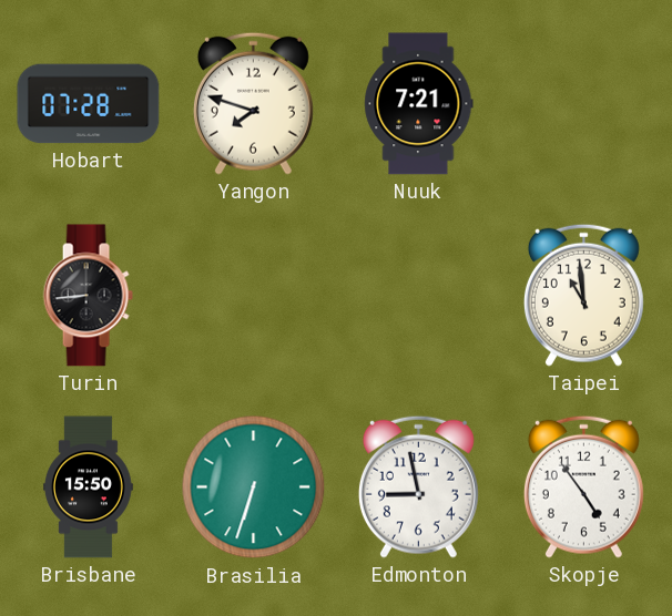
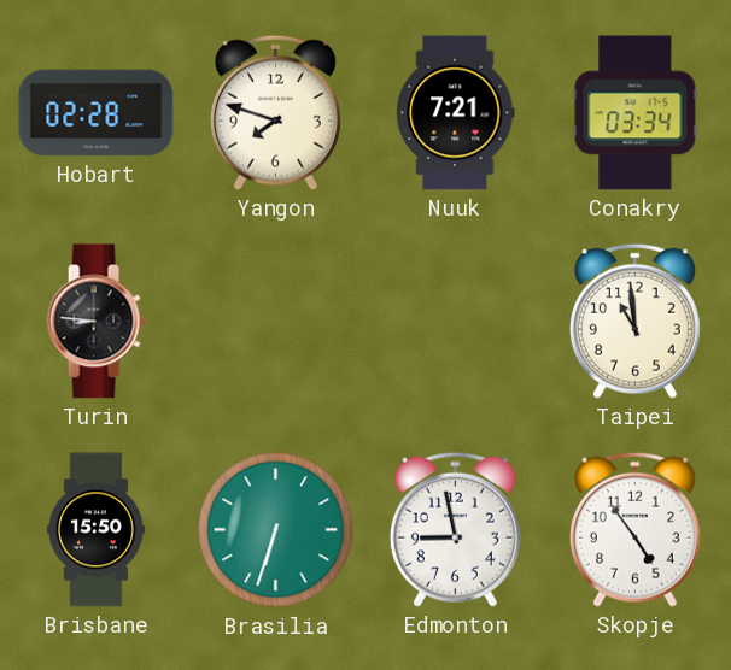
Hobart: 07:28 -> 02:28
Conakry: none -> 03:34
Turin: 8:44 -> 8:46
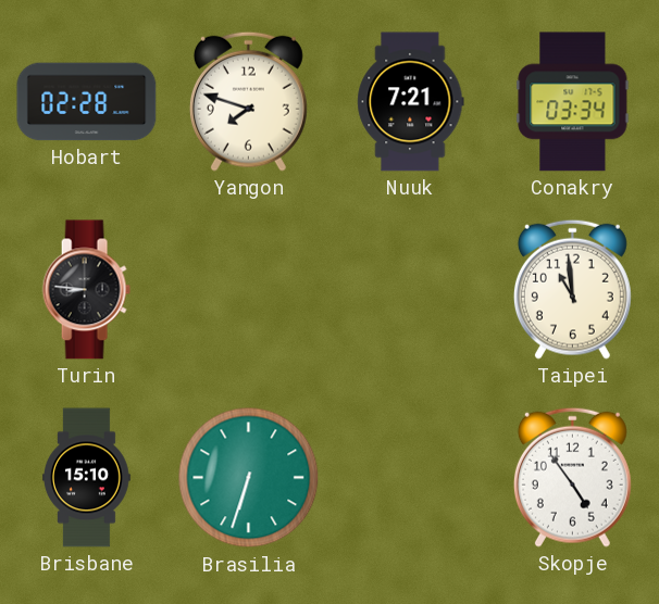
Brisbane: 15:50 -> 15:10
Edmonton: 8:58 -> none
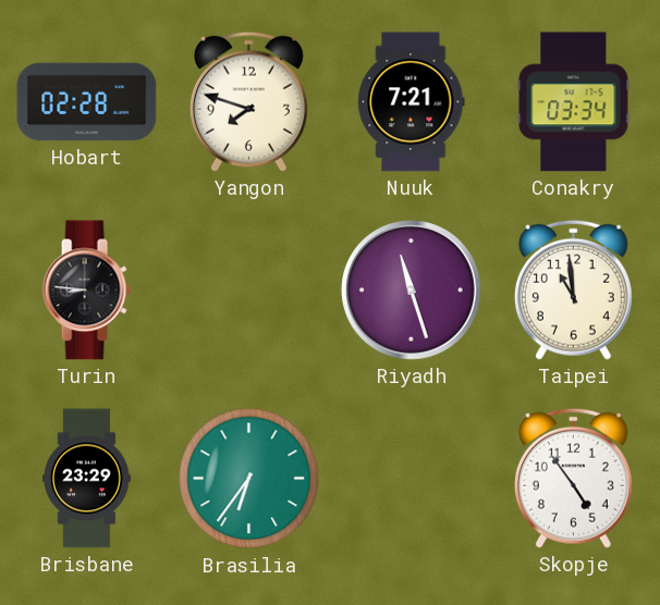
Riyadh: none -> 11:27
Brisbane: 15:10 -> 23:29
Brasilia: 6:33 -> 6:36
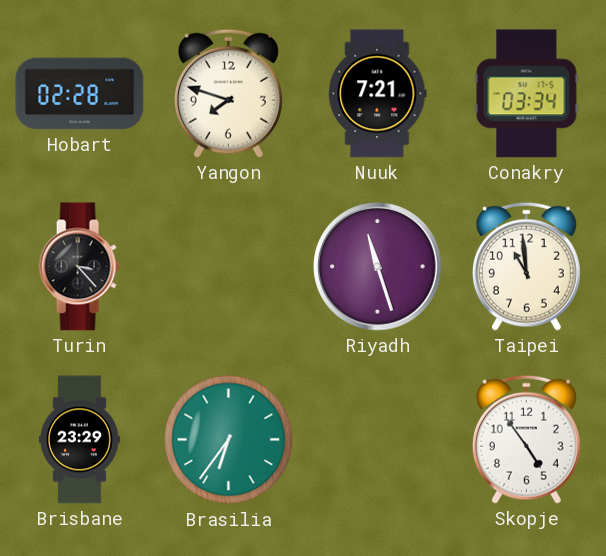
Turin: 8:46 -> 3:23
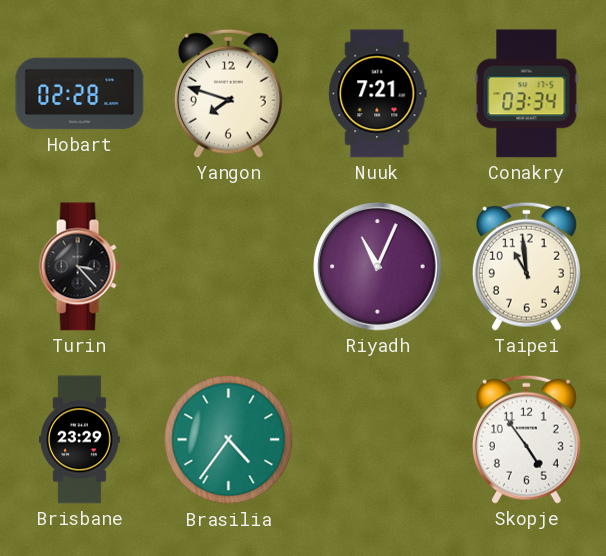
Riyadh: 11:27 -> 11:04
Brasilia: 6:36 -> 4:36
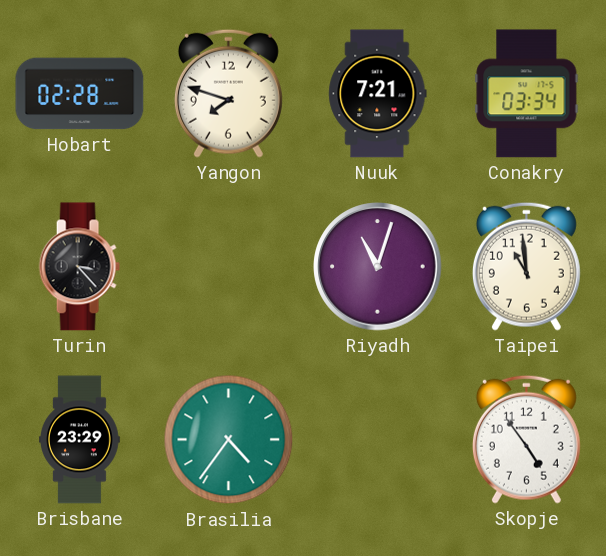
Riyadh: 11:04 -> 11:03
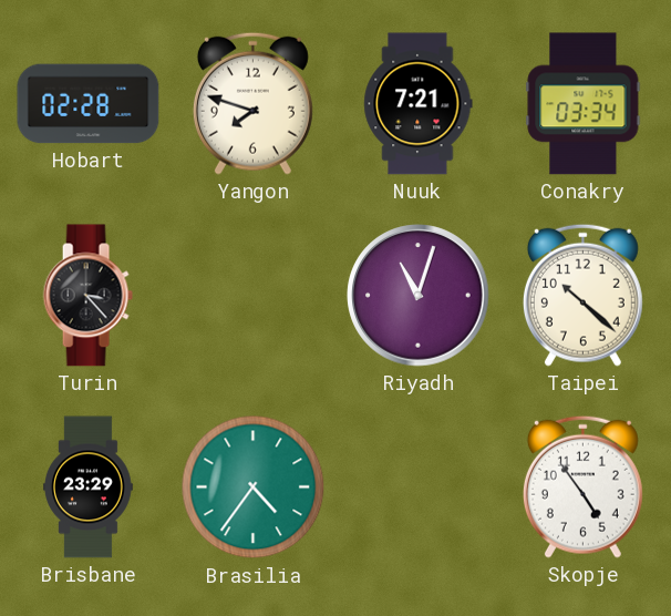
Taipei: 10:59 -> 10:22
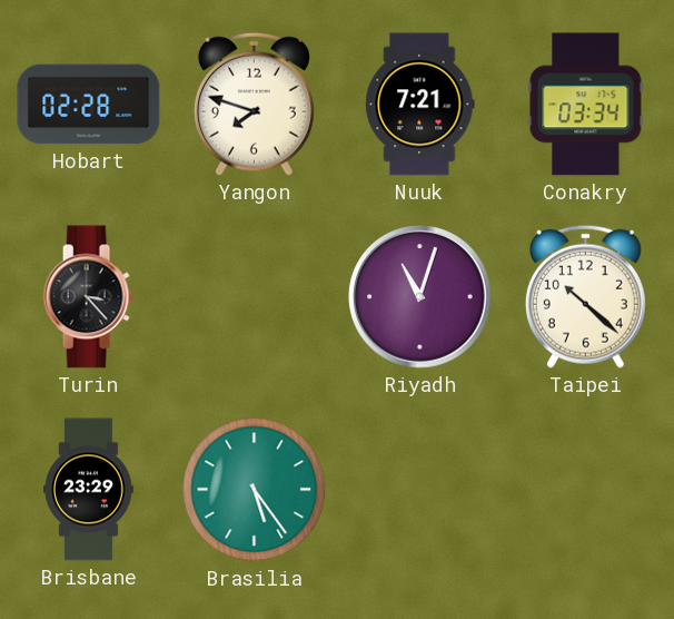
Brasilia: 4:36 -> 5:24
Skopje: 4:54 -> none
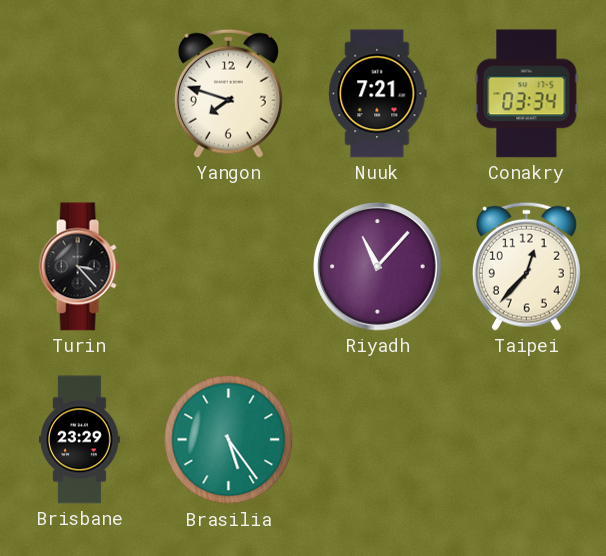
Hobart: 02:28 -> none
Riyadh: 11:03 -> 11:07
Taipei: 10:22 -> 12:37
